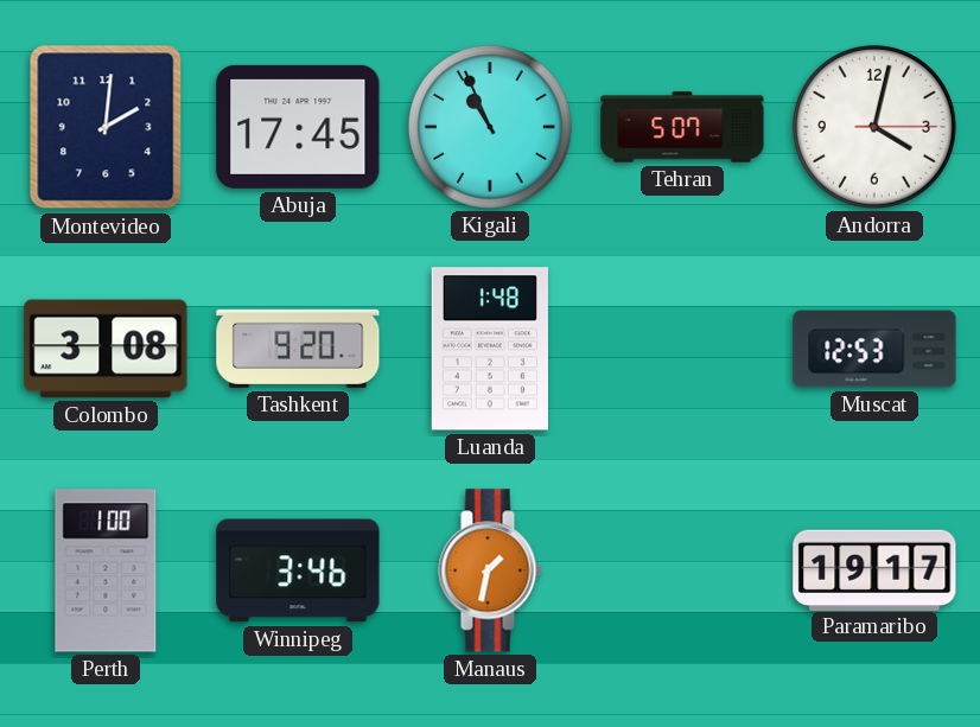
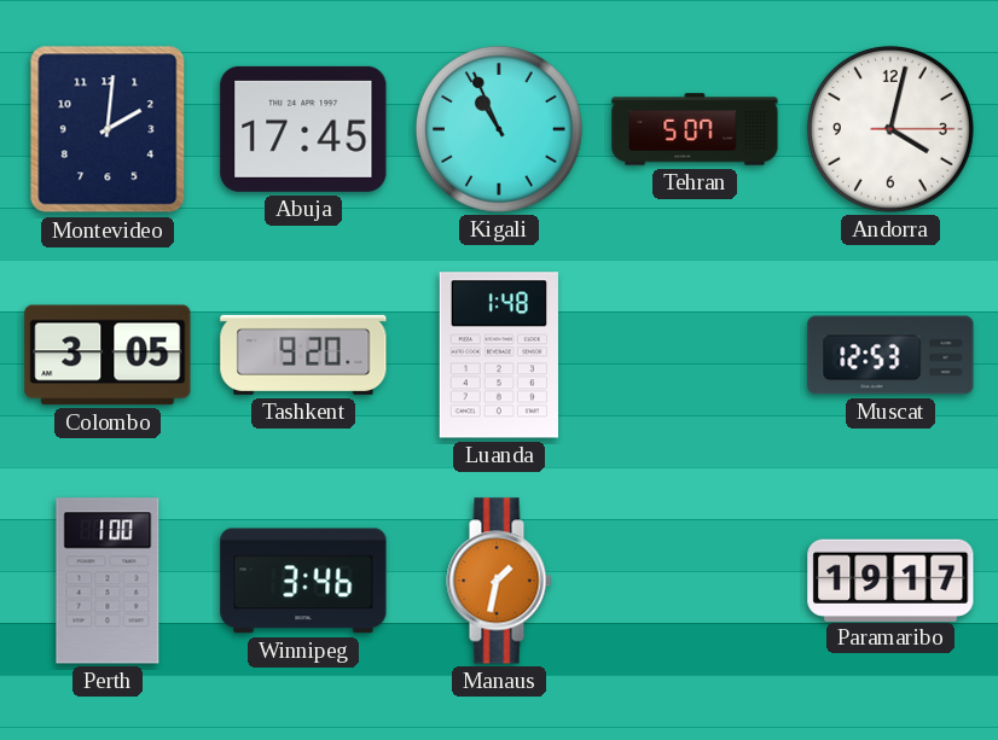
Colombo: 3:08 -> 3:05
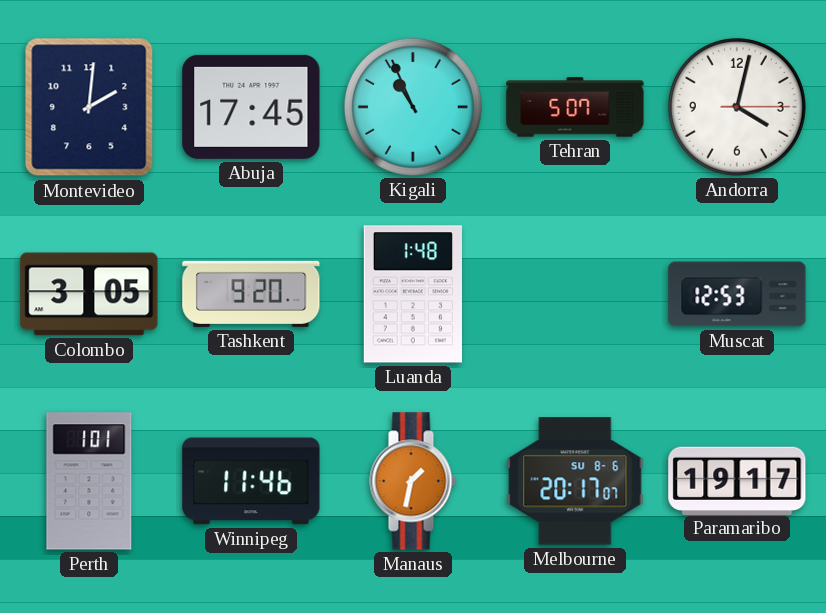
Perth: 1:00 -> 1:01
Winnipeg: 3:46 -> 11:46
Melbourne: none -> 20:17
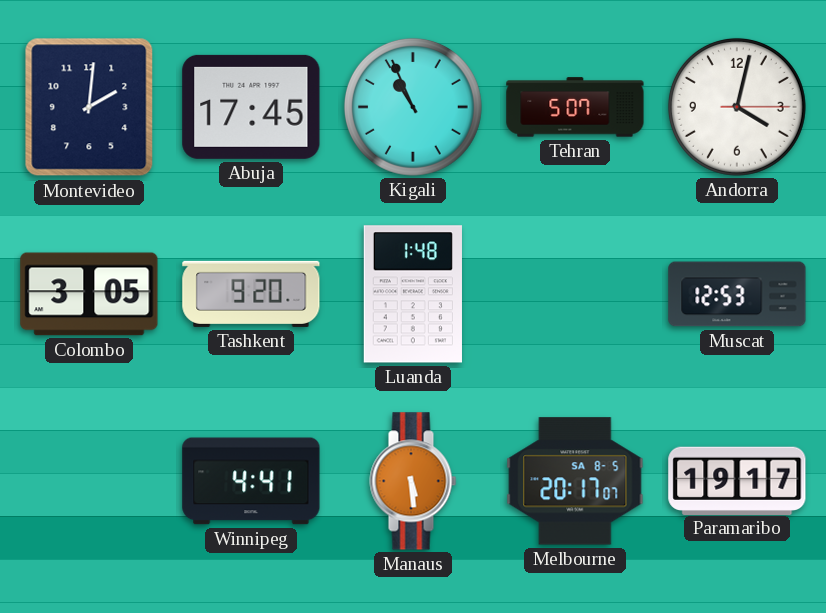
Perth: 1:01 -> none
Winnipeg: 11:46 -> 4:41
Manaus: 1:32 -> 5:29
Melbourne date: SU 8-6 -> SA 8-5
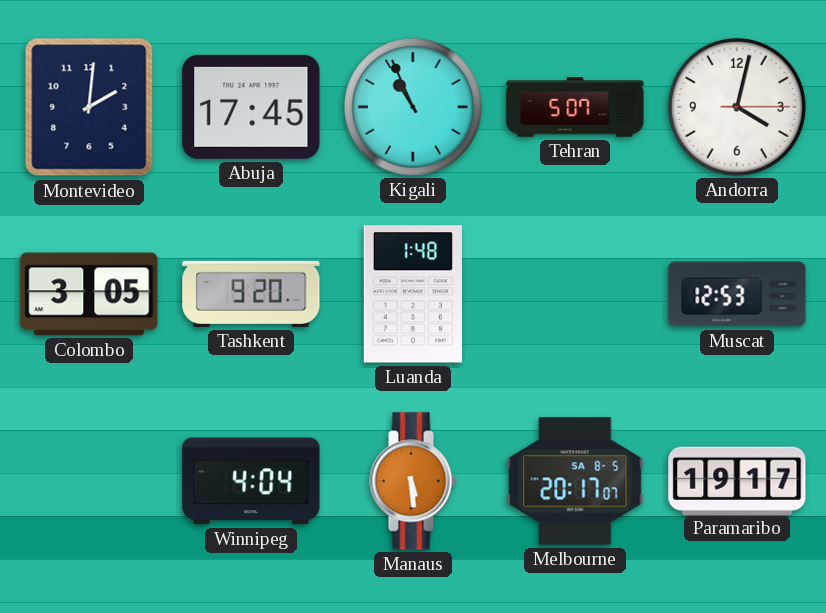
Winnipeg: 4:41 -> 4:04
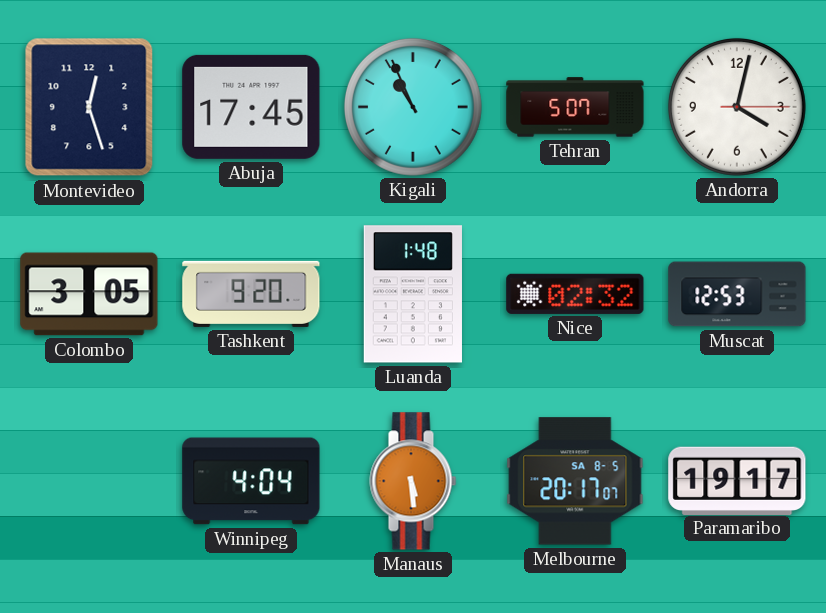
Montevideo: 2:01 -> 12:27
Nice: none -> 02:32
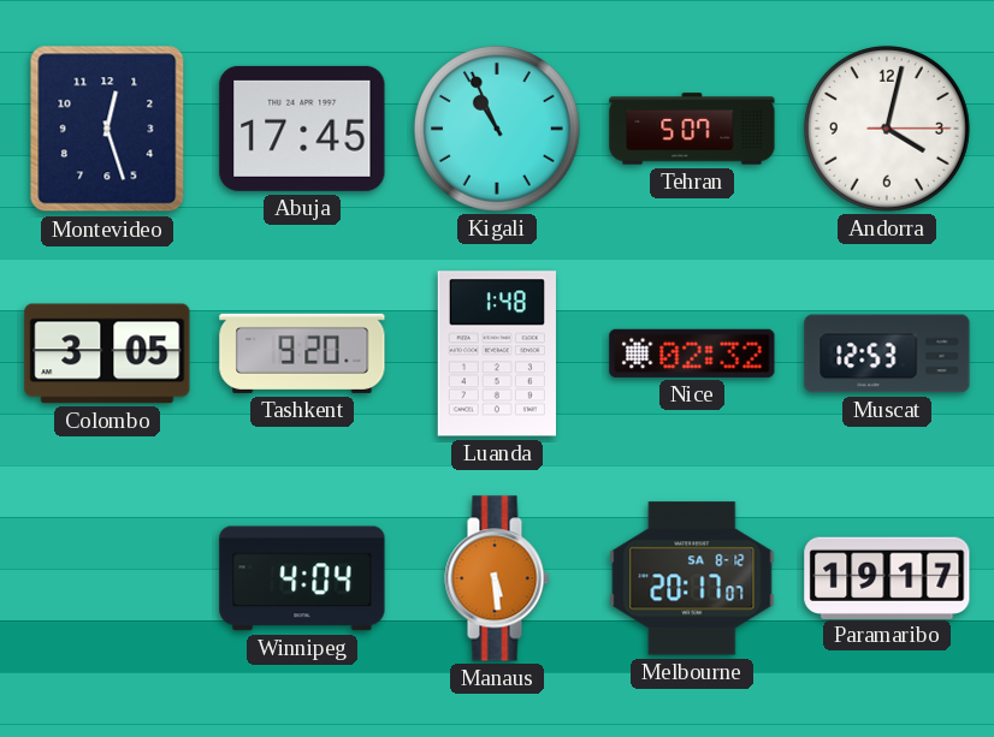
Melbourne date: SA 8-5 -> SA 8-12
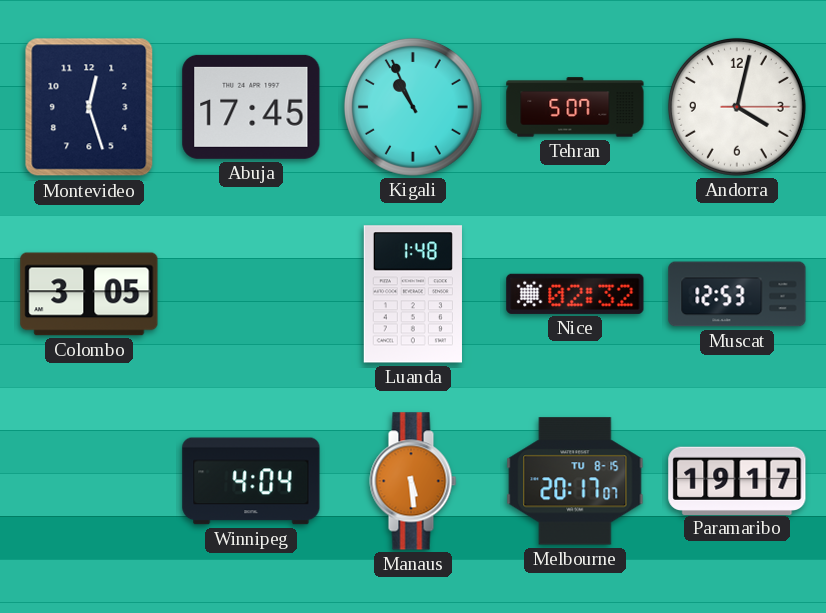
Tashkent: 9:20 -> none
Melbourne date: SA 8-12 -> TU 8-15
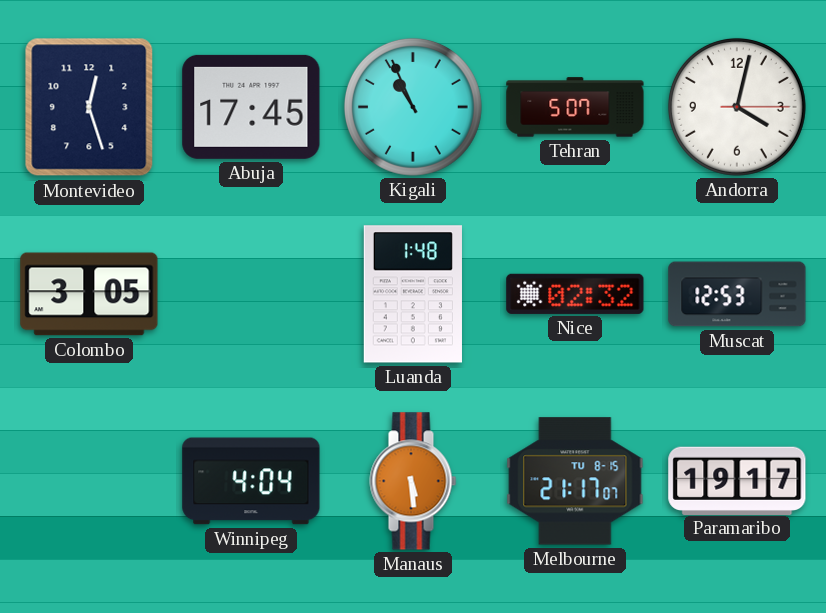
Melbourne: 20:17 -> 21:17
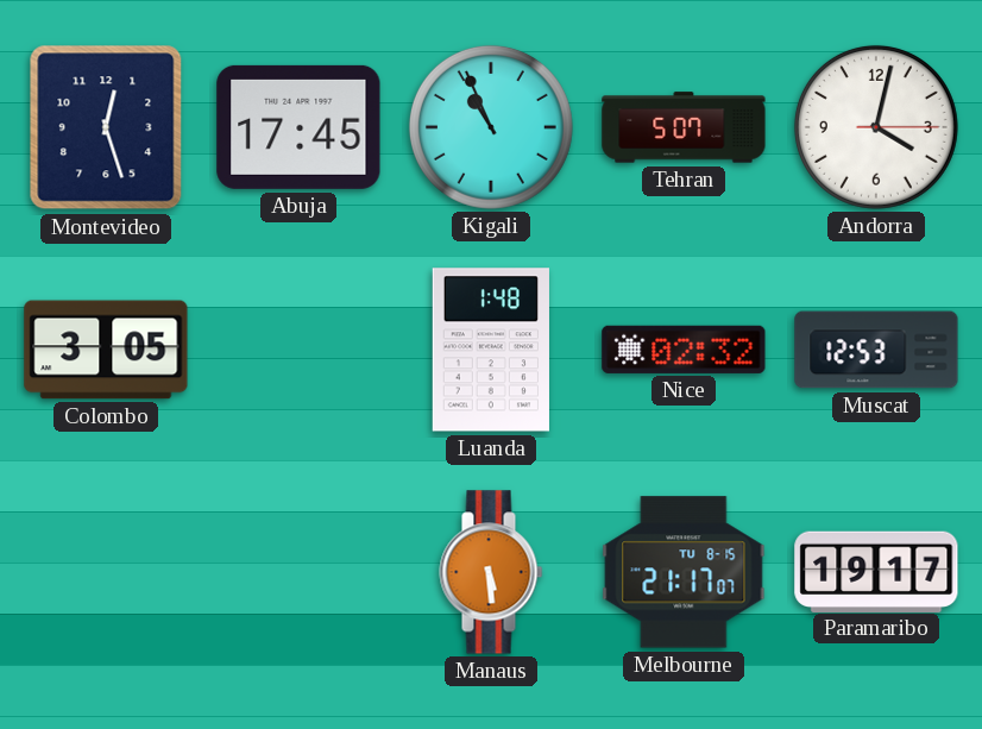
Winnipeg: 4:04 -> none
